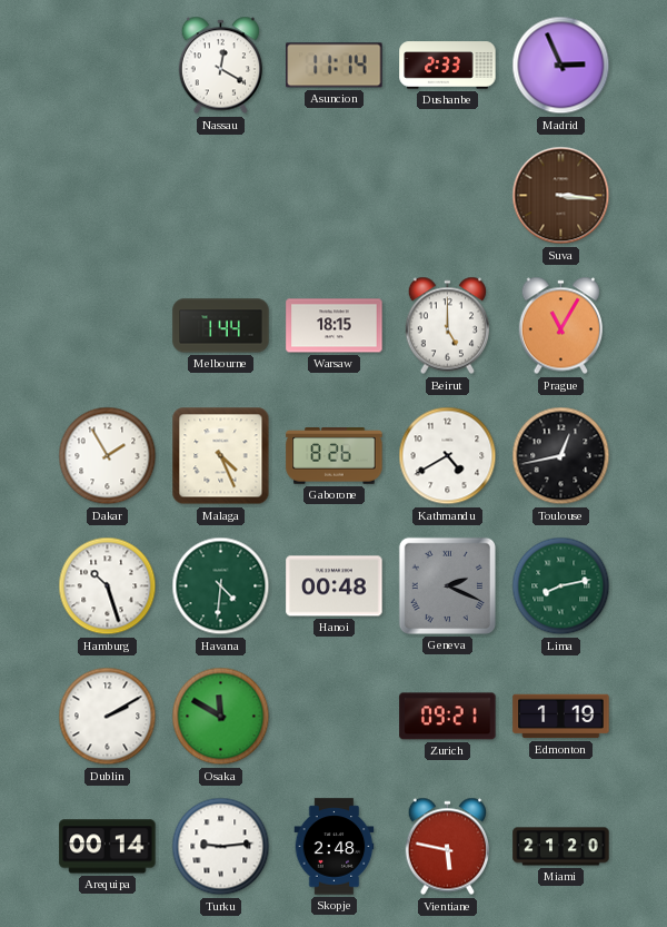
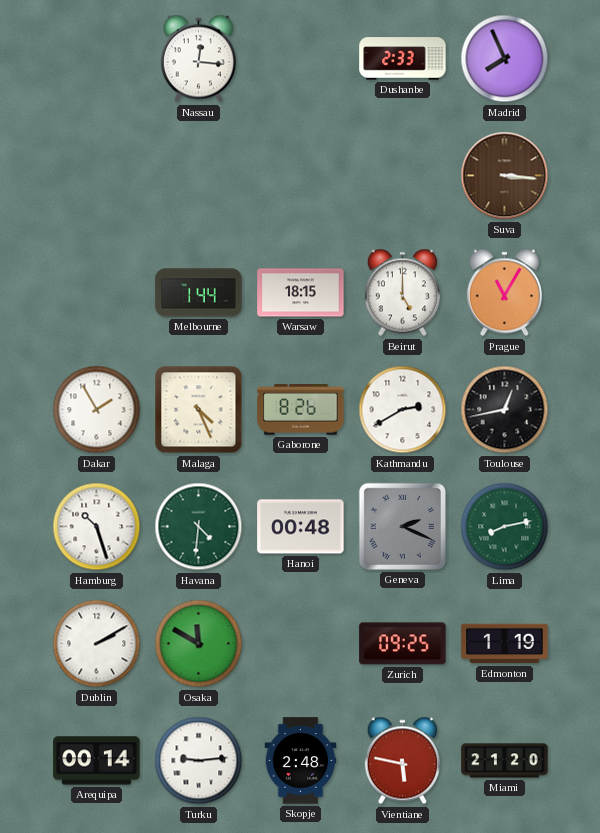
Nassau: 12:20 -> 12:16
Asuncion: 11:14 -> none
Madrid: 2:56 -> 7:56
Kathmandu: 4:40 -> 2:40
Zurich: 09:21 -> 09:25
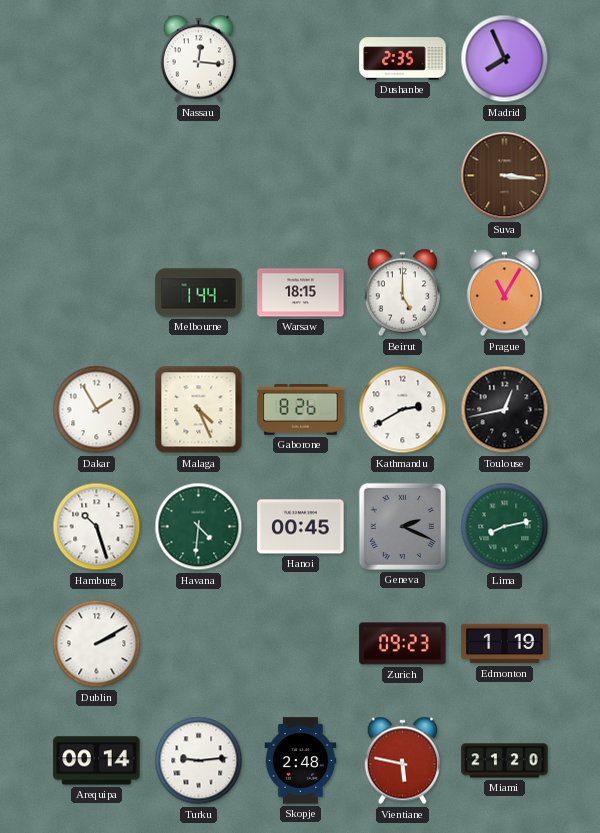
Dushanbe: 2:33 -> 2:35
Hanoi: 00:48 -> 00:45
Osaka: 11:50 -> none
Zurich: 09:25 -> 09:23
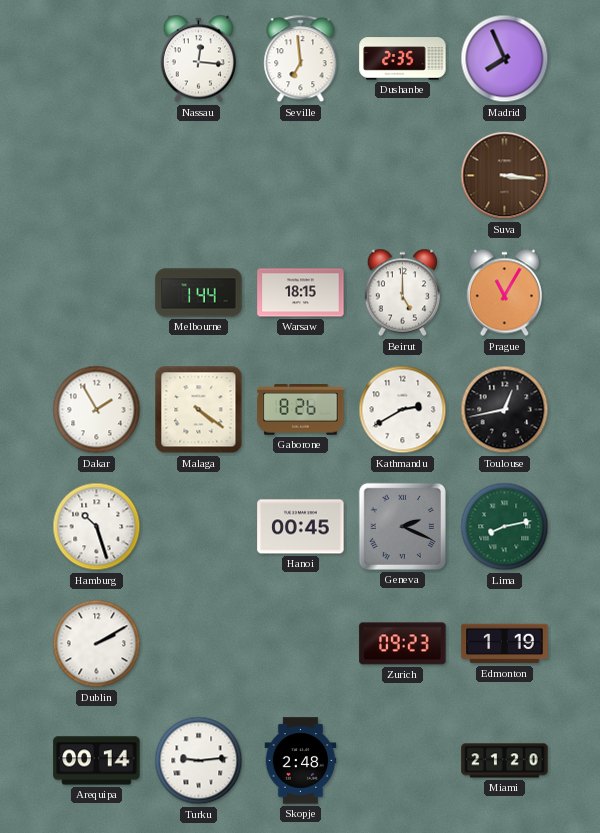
Seville: none -> 6:59
Malaga: 4:26 -> 4:21
Havana: 4:31 -> none
Vientiane: 5:47 -> none
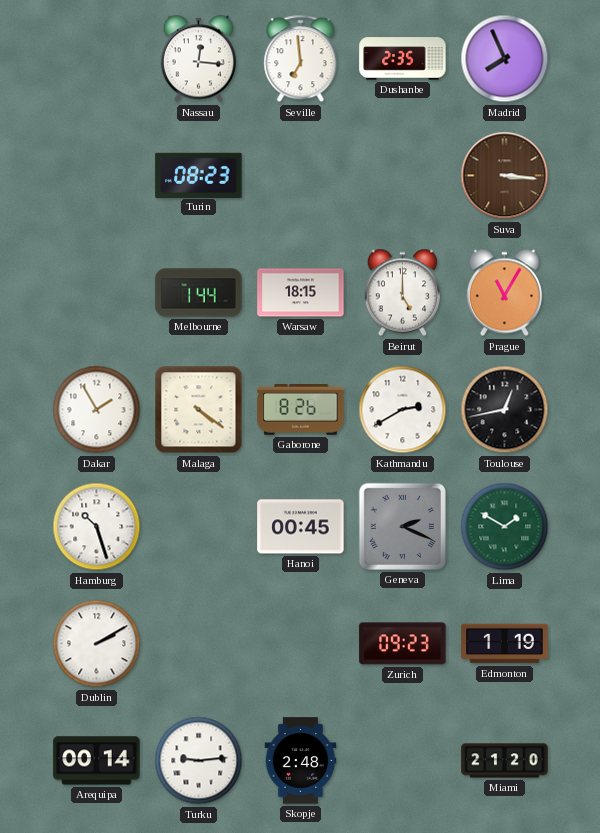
Turin: none -> 08:23
Lima: 8:13 -> 1:50
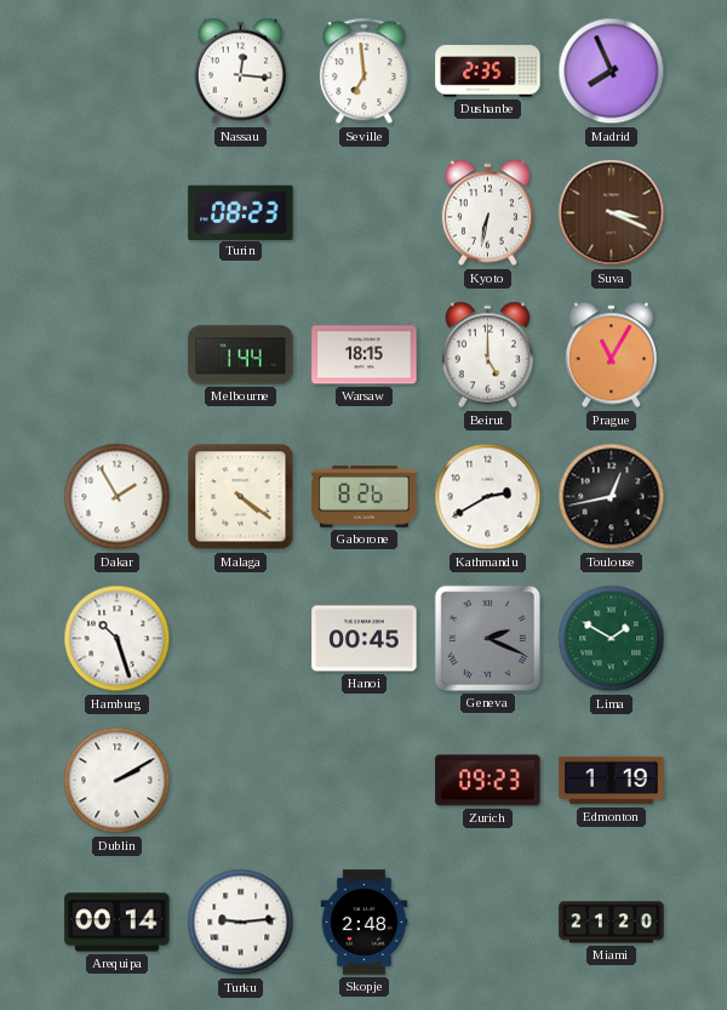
Kyoto: none -> 6:32
Suva: 3:16 -> 3:19
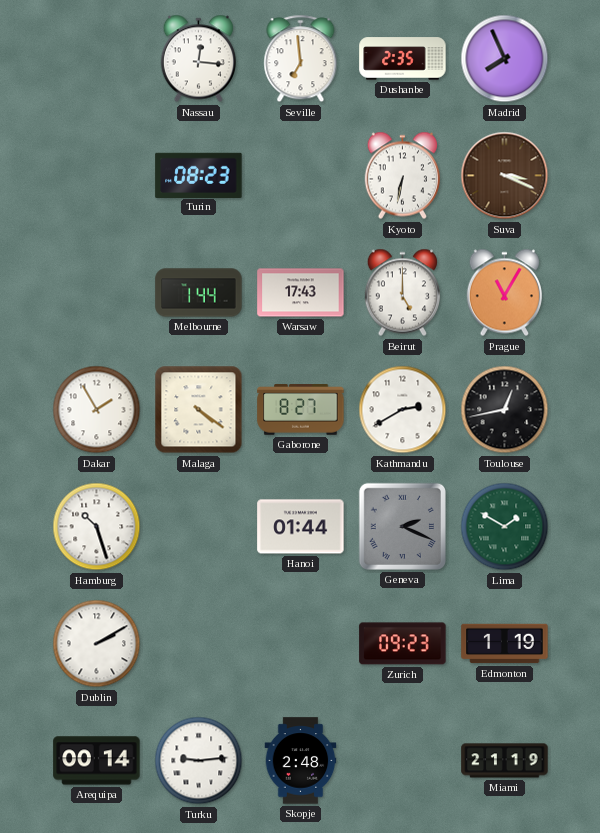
Warsaw: 18:15 -> 17:43
Gaborone: 8:26 -> 8:27
Hanoi: 00:45 -> 01:44
Miami: 21:20 -> 21:19
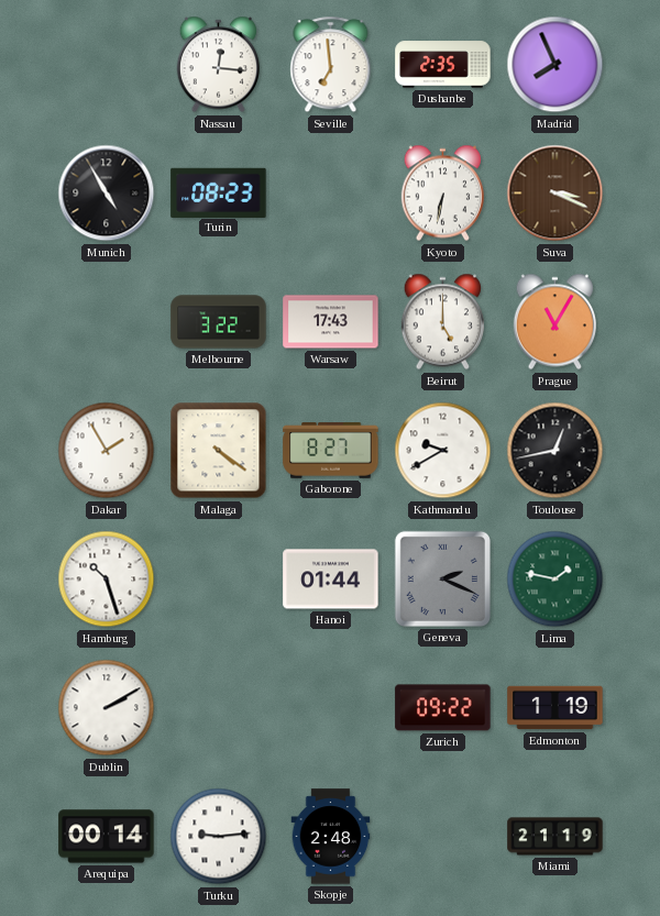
Munich: none -> 4:55
Melbourne: 1:44 -> 3:22
Kathmandu: 2:40 -> 9:40
Lima: 1:50 -> 1:47
Zurich: 09:23 -> 09:22
